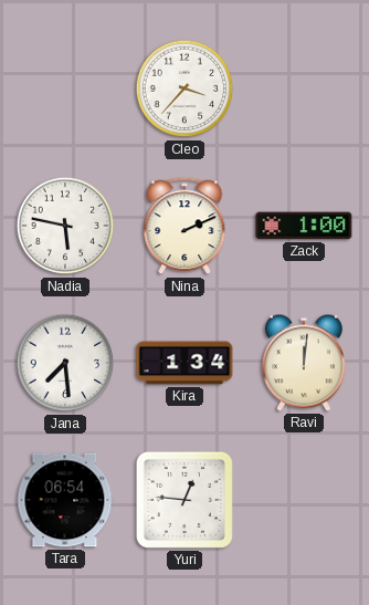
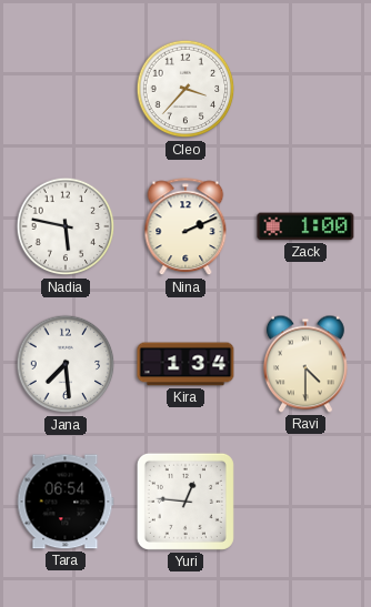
Ravi: 12:01 -> 4:30
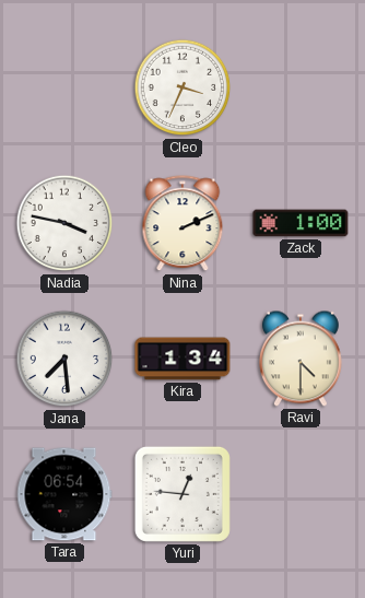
Cleo: 3:37 -> 3:34
Nadia: 5:47 -> 3:47
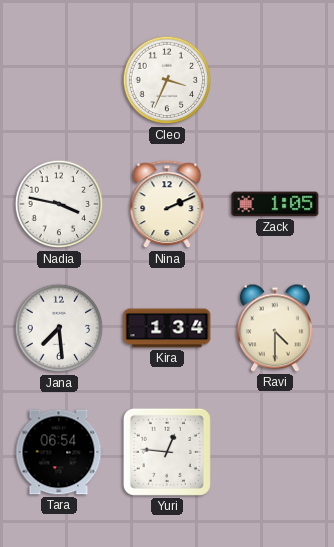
Zack: 1:00 -> 1:05
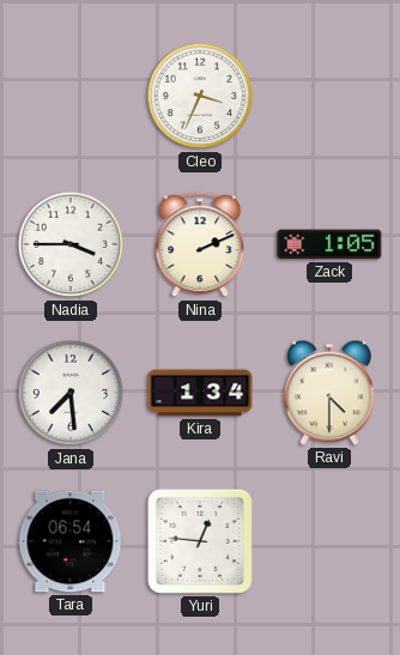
Nadia: 3:47 -> 3:45
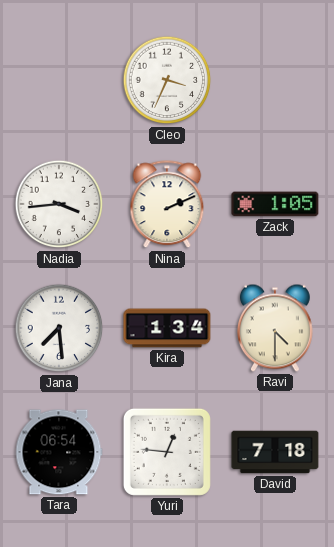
Nadia: 3:45 -> 3:44
David: none -> 7:18
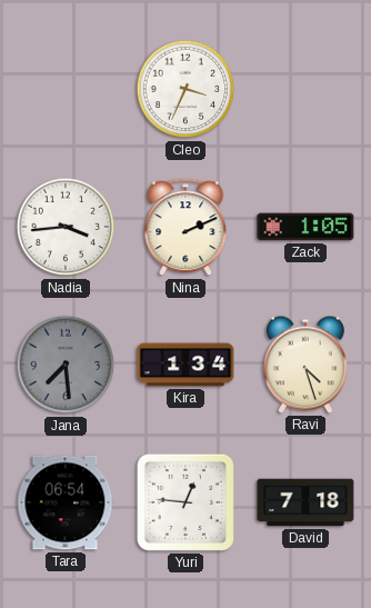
Jana dial: white -> grey
Ravi: 4:30 -> 4:27
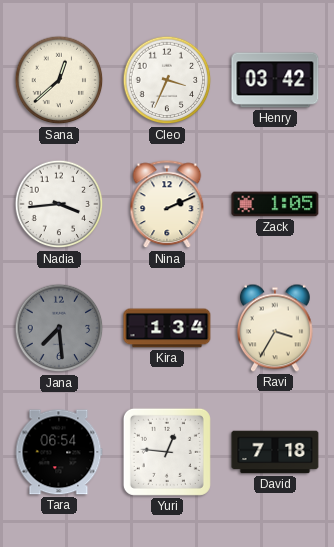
Sana: none -> 12:38
Henry: none -> 03:42
Ravi: 4:27 -> 3:35
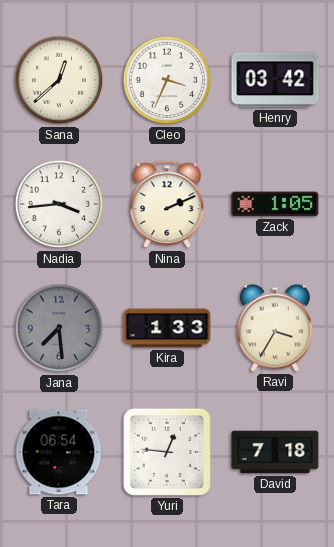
Kira: 1:34 -> 1:33
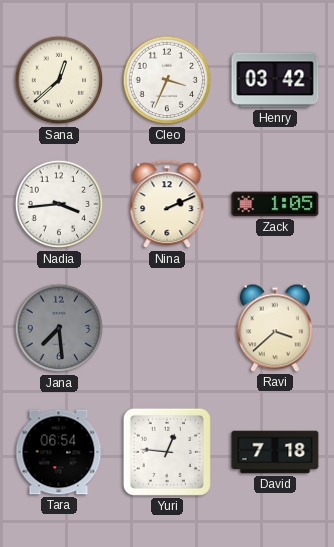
Kira: 1:33 -> none
Ravi: 3:35 -> 3:38
